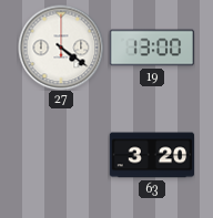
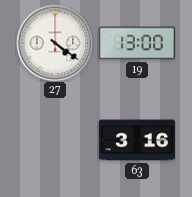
63: 3:20 -> 3:16
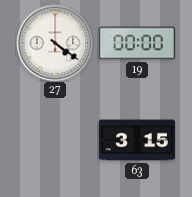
19: 13:00 -> 00:00
63: 3:16 -> 3:15
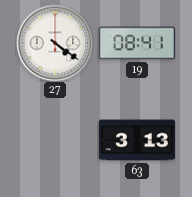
19: 00:00 -> 08:41
63: 3:15 -> 3:13
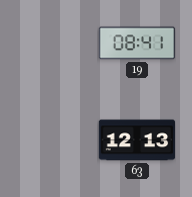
27: 4:21 -> none
63: 3:13 -> 12:13
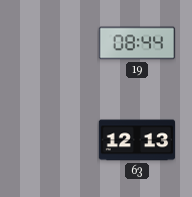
19: 08:41 -> 08:44
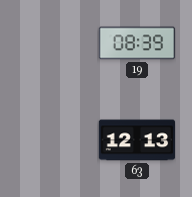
19: 08:44 -> 08:39
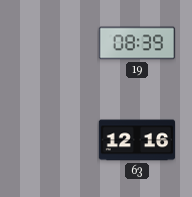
63: 12:13 -> 12:16
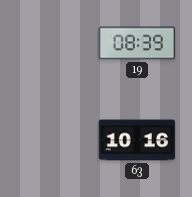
63: 12:16 -> 10:16
